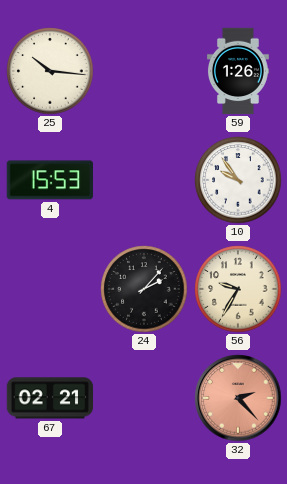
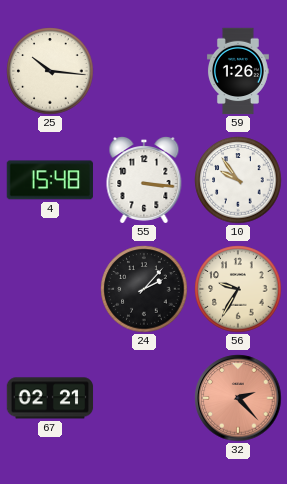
4: 15:53 -> 15:48
55: none -> 3:16
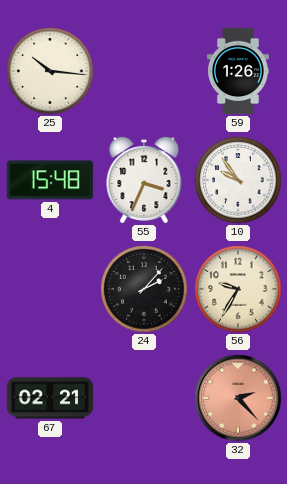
55: 3:16 -> 3:34
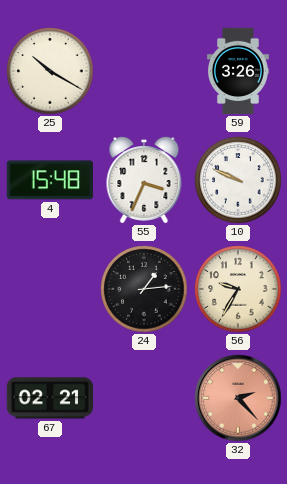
25: 10:16 -> 10:20
59: 1:26 -> 3:26
10: 9:54 -> 9:49
24: 2:07 -> 1:14
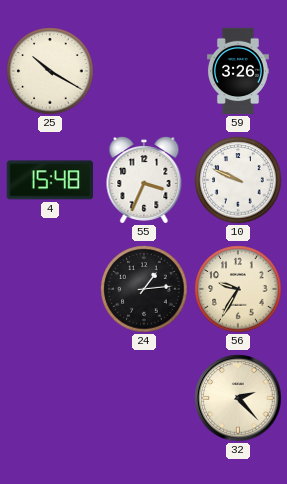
67: 02:21 -> none
32 dial: salmon -> cream
